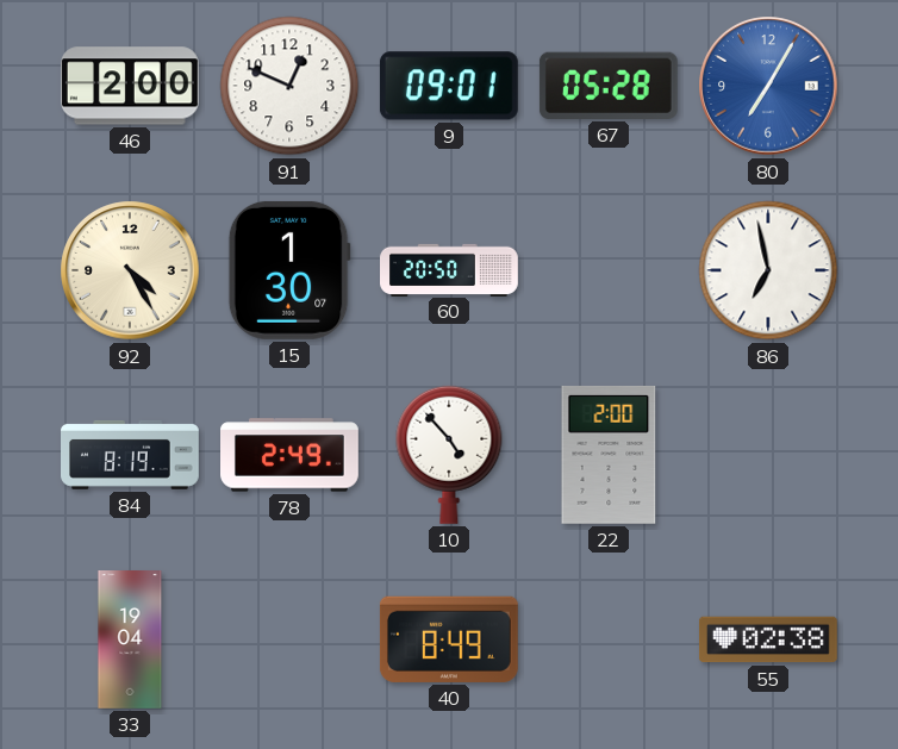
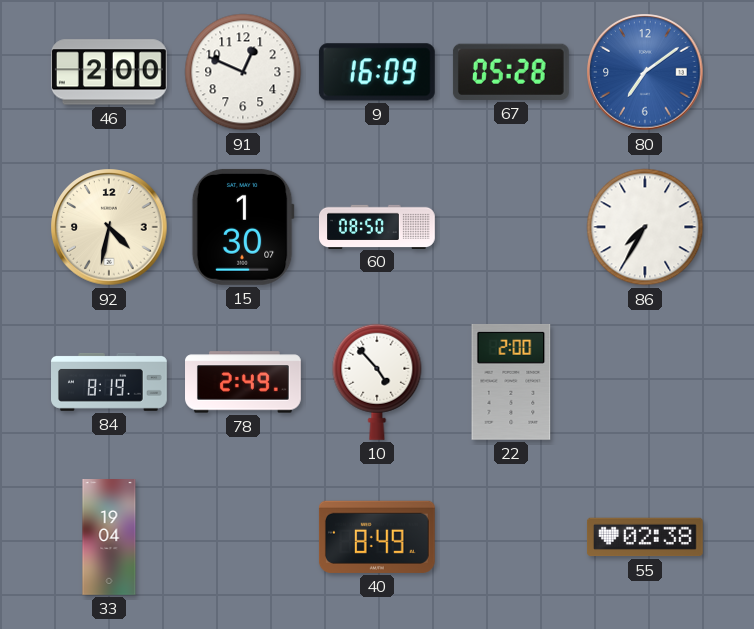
9: 09:01 -> 16:09
80: 7:05 -> 7:09
92: 4:25 -> 4:32
60: 20:50 -> 08:50
86: 6:58 -> 7:35
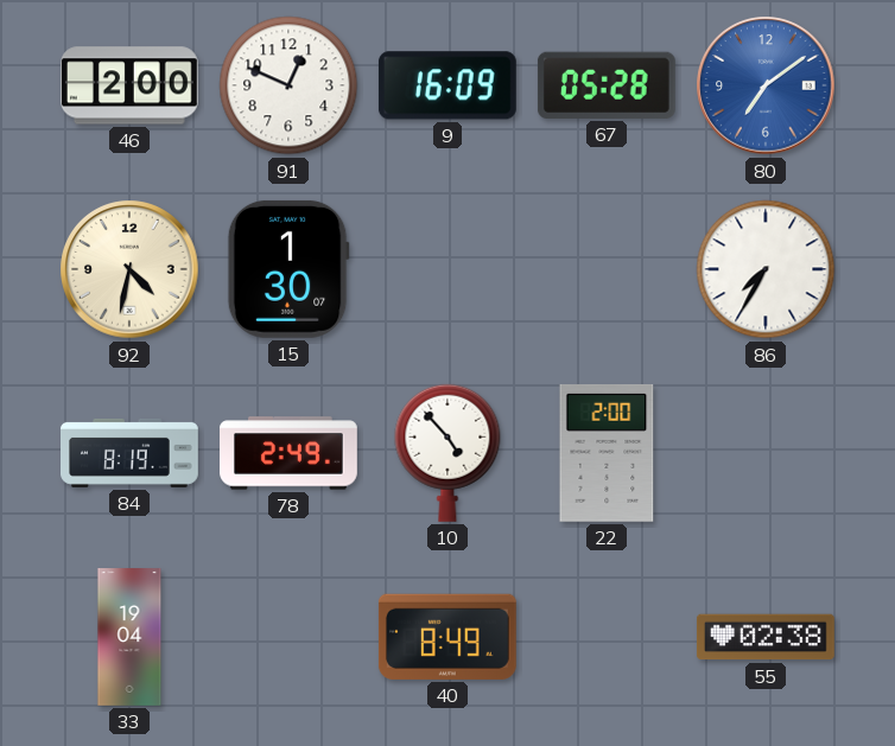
60: 08:50 -> none
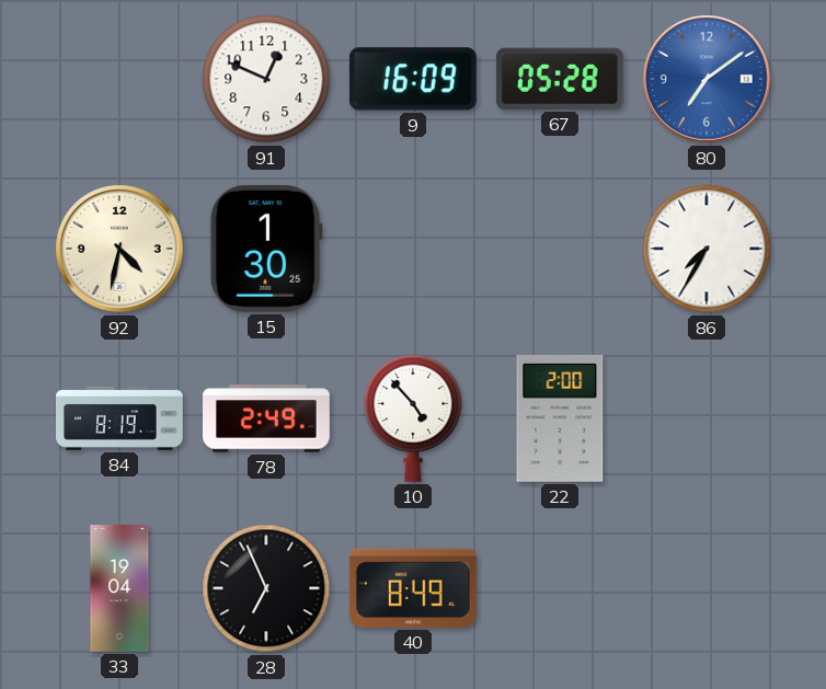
46: 2:00 -> none
15: 1:30:07 -> 1:30:25
28: none -> 6:56
55: 02:38 -> none
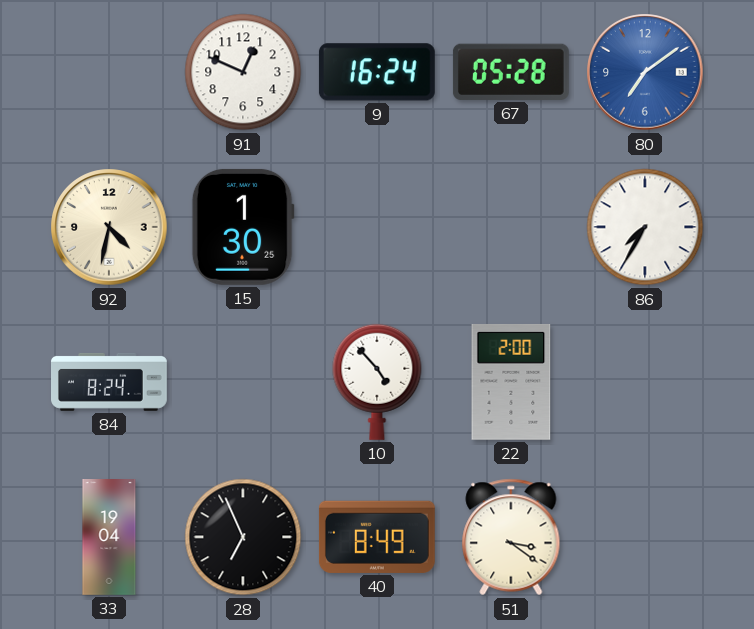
9: 16:09 -> 16:24
84: 8:19 -> 8:24
78: 2:49 -> none
51: none -> 3:21
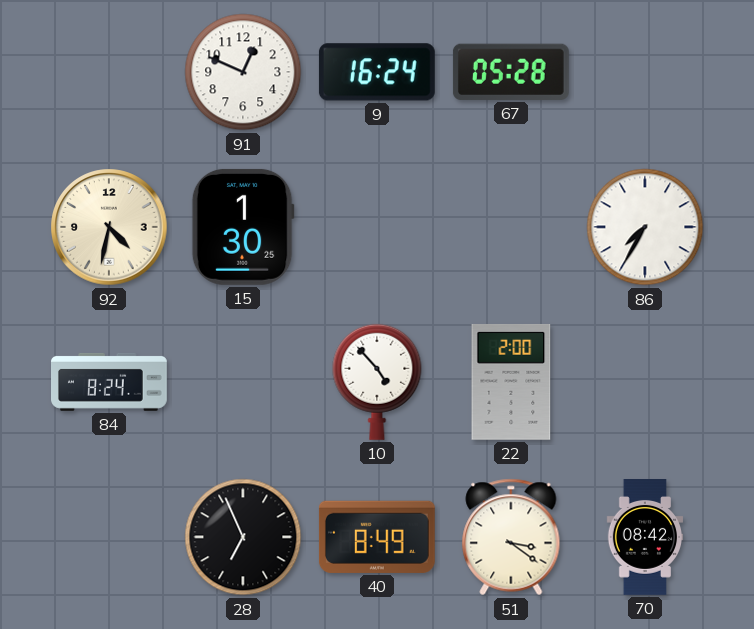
80: 7:09 -> none
33: 19:04 -> none
70: none -> 08:42
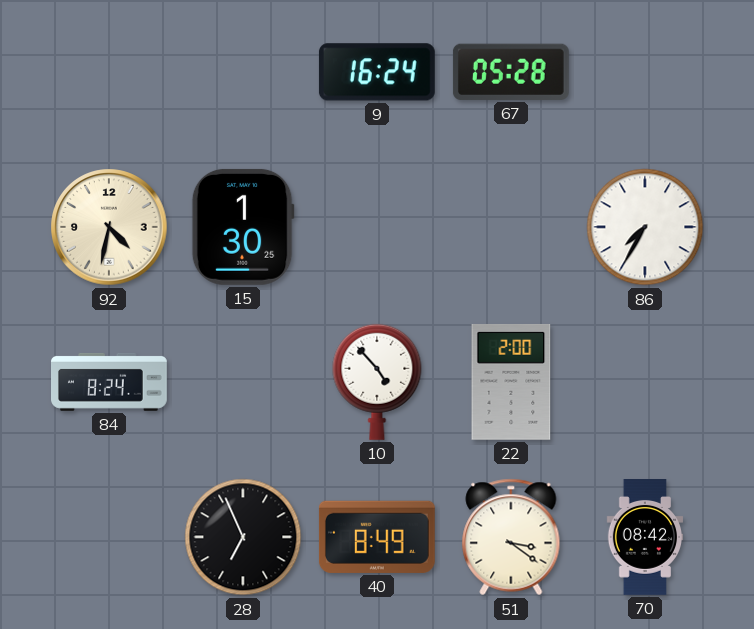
91: 12:49 -> none
